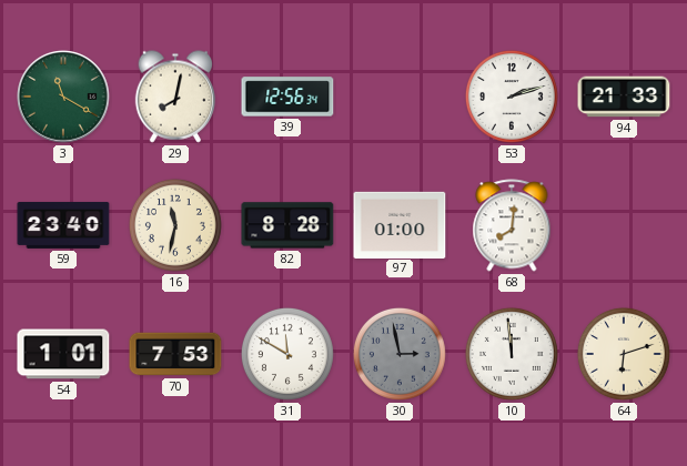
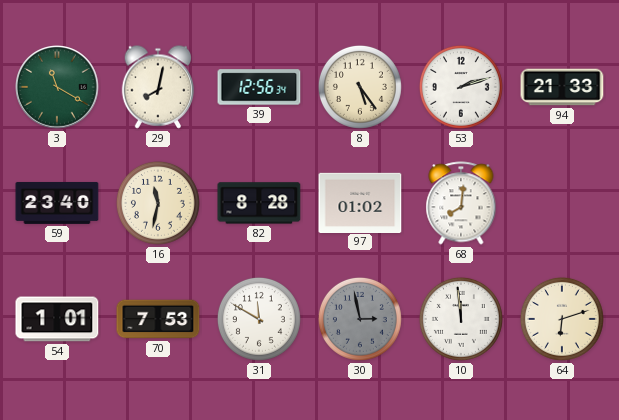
8: none -> 5:24
97: 01:00 -> 01:02
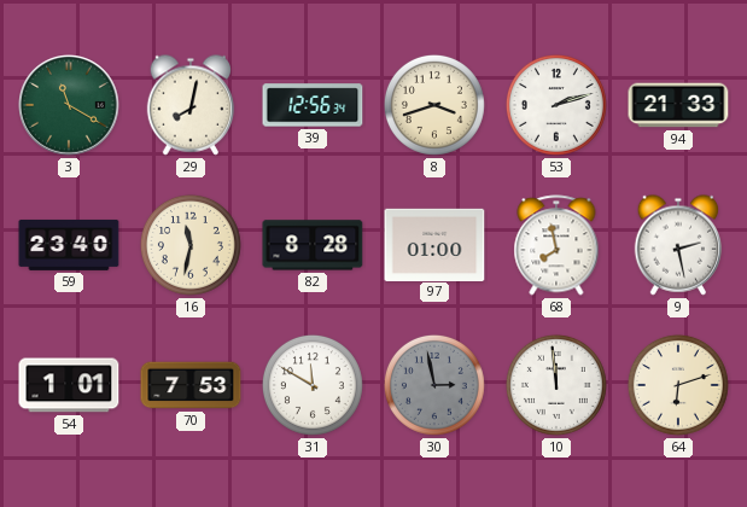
8: 5:24 -> 3:42
97: 01:02 -> 01:00
68: 8:01 -> 7:58
9: none -> 2:28
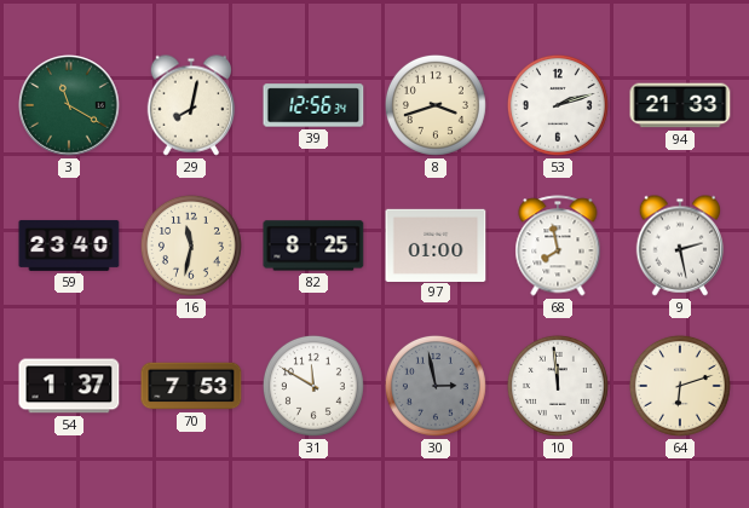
82: 8:28 -> 8:25
54: 1:01 -> 1:37
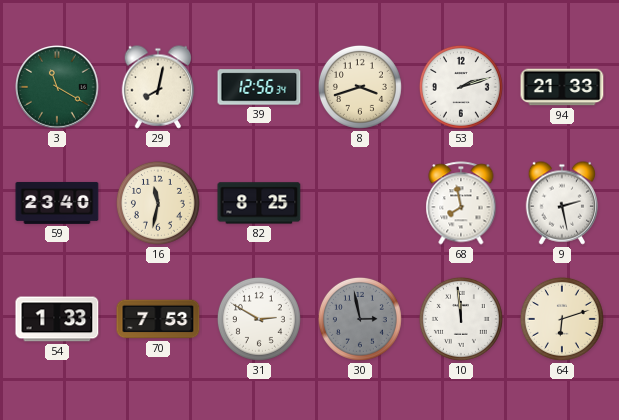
97: 01:00 -> none
54: 1:37 -> 1:33
31: 11:50 -> 2:50
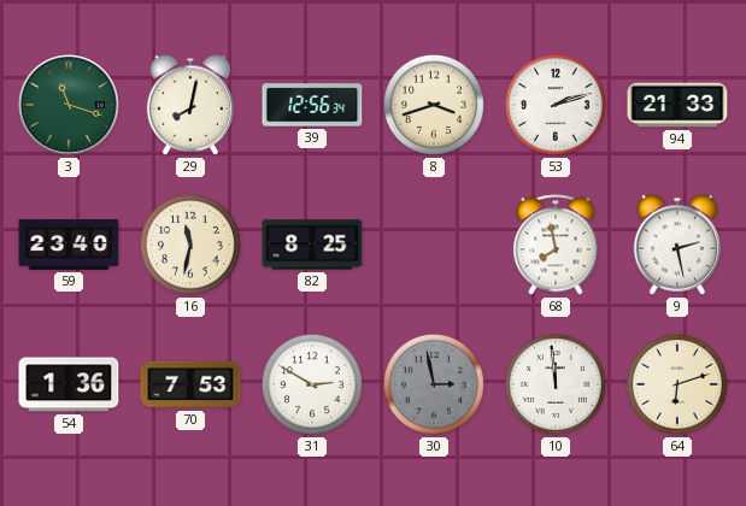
3: 11:20 -> 11:18
54: 1:33 -> 1:36
